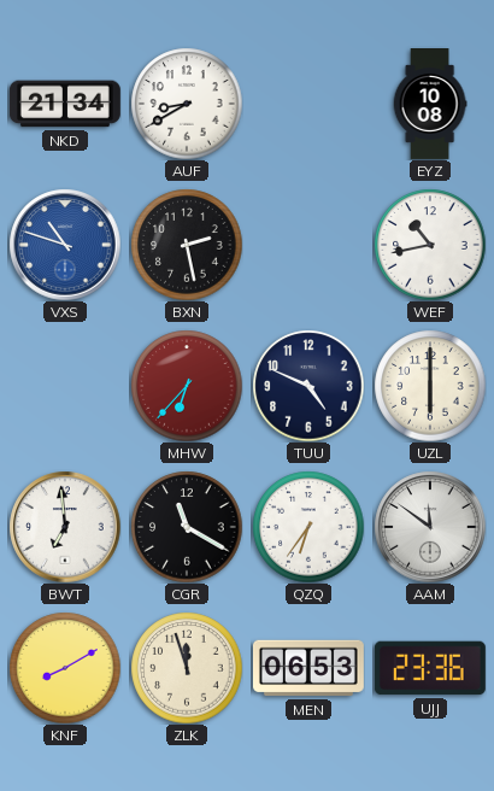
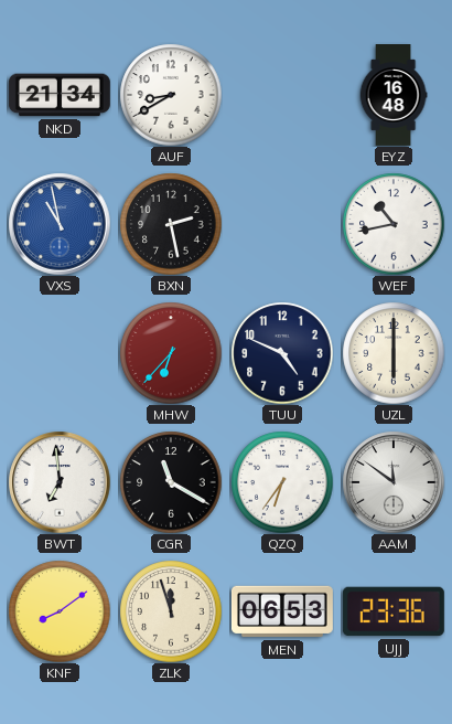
EYZ: 10:08 -> 16:48
VXS: 10:48 -> 10:58
KNF: 8:10 -> 8:09
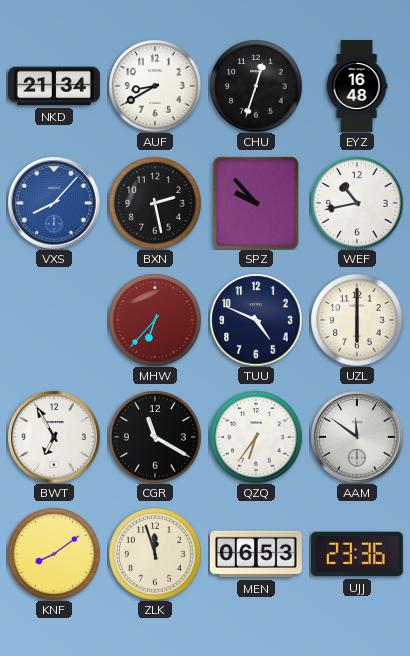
CHU: none -> 12:33
VXS: 10:58 -> 8:07
SPZ: none -> 9:53
BWT: 6:59 -> 6:55
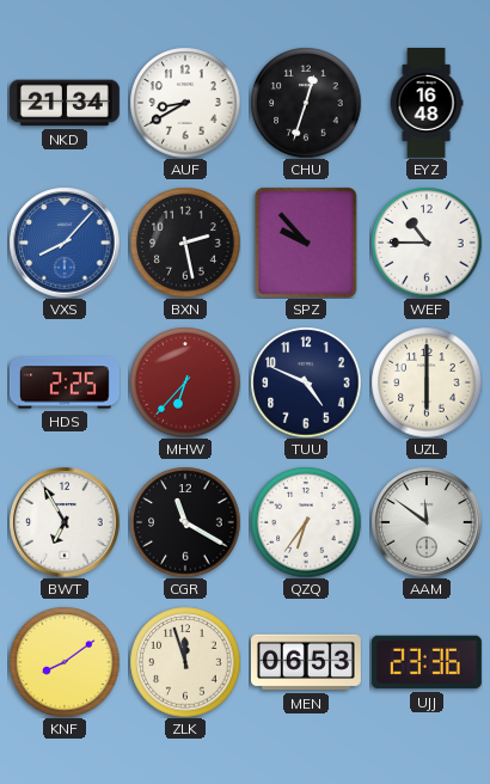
WEF: 10:43 -> 10:45
HDS: none -> 2:25
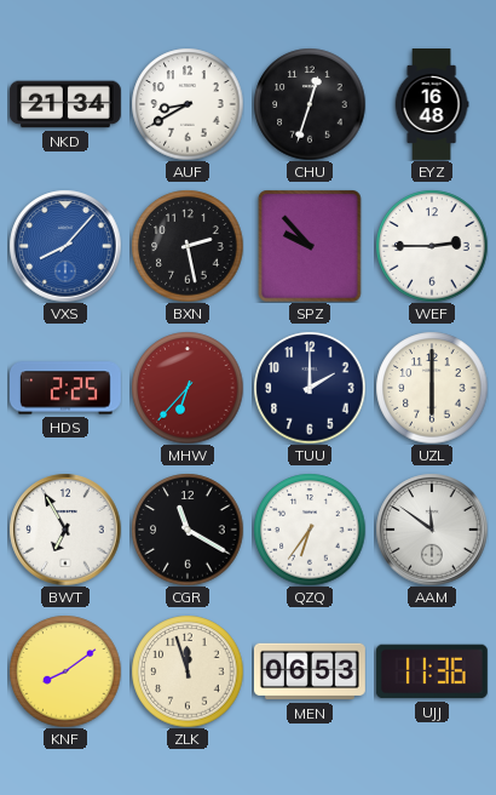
WEF: 10:45 -> 2:45
TUU: 4:49 -> 2:00
UJJ: 23:36 -> 11:36
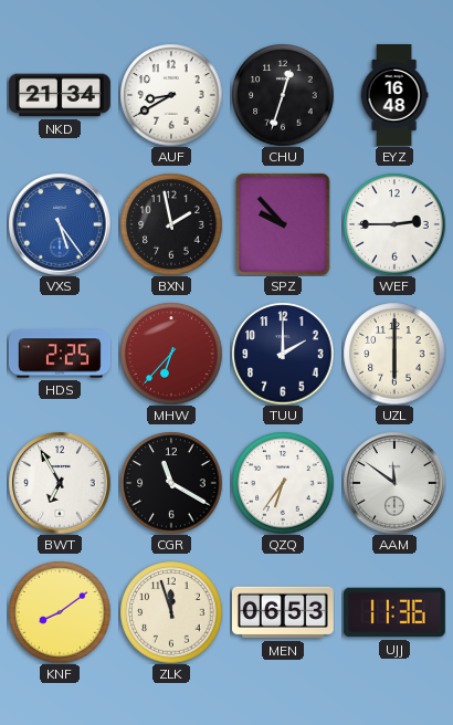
VXS: 8:07 -> 5:24
BXN: 2:28 -> 1:58
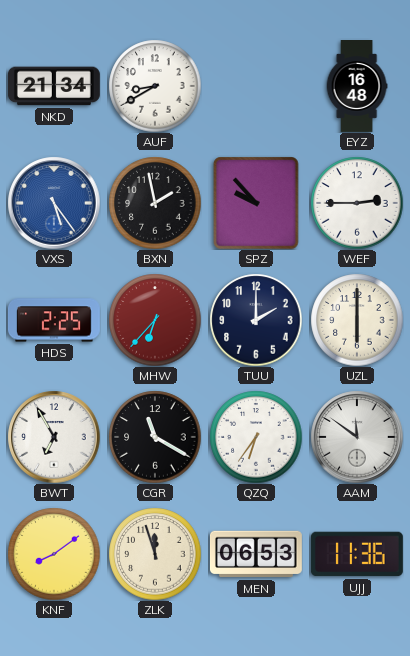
CHU: 12:33 -> none
